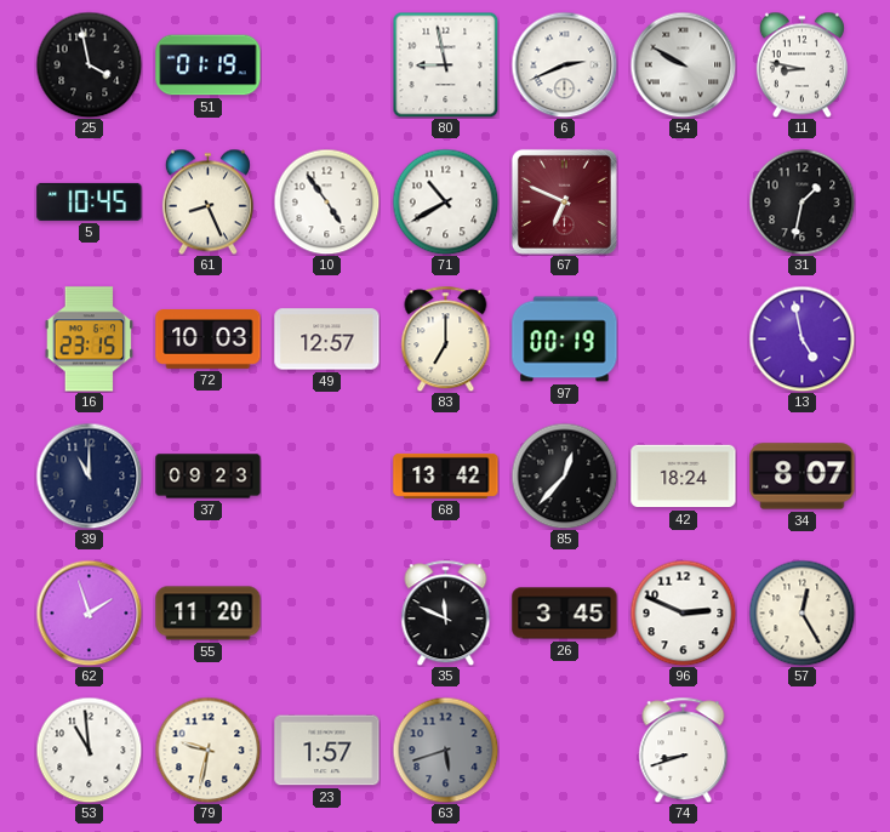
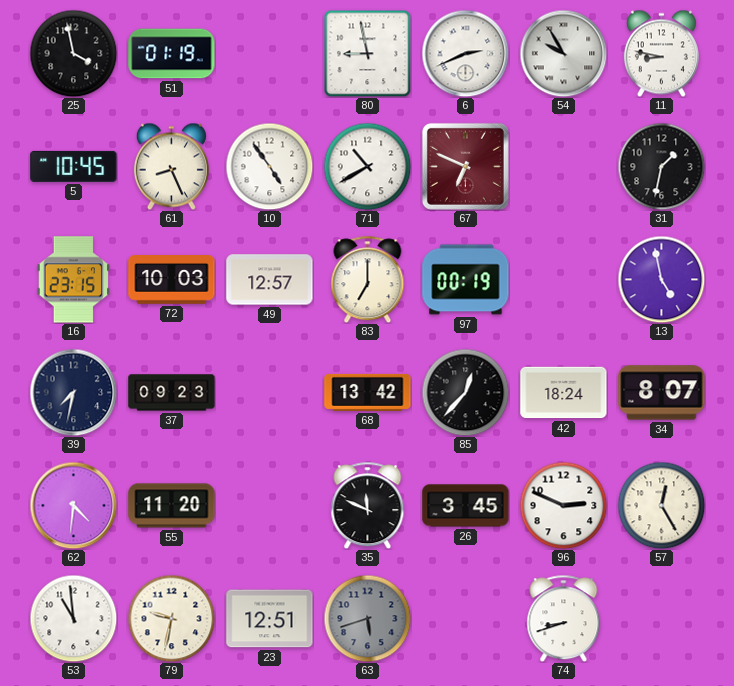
54: 9:50 -> 9:55
39: 11:00 -> 7:32
62: 1:57 -> 4:31
23: 1:57 -> 12:51
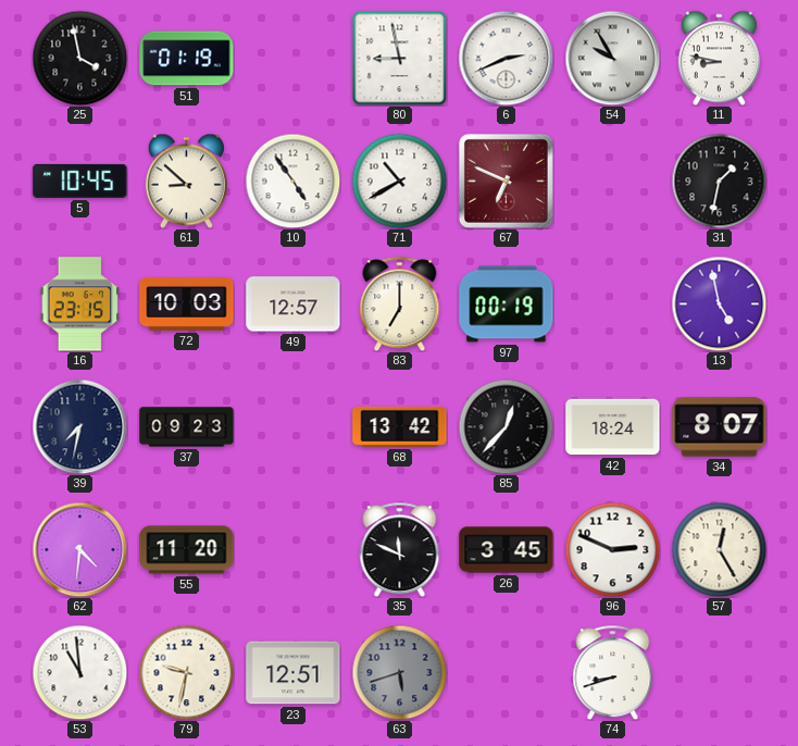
61: 8:26 -> 8:52
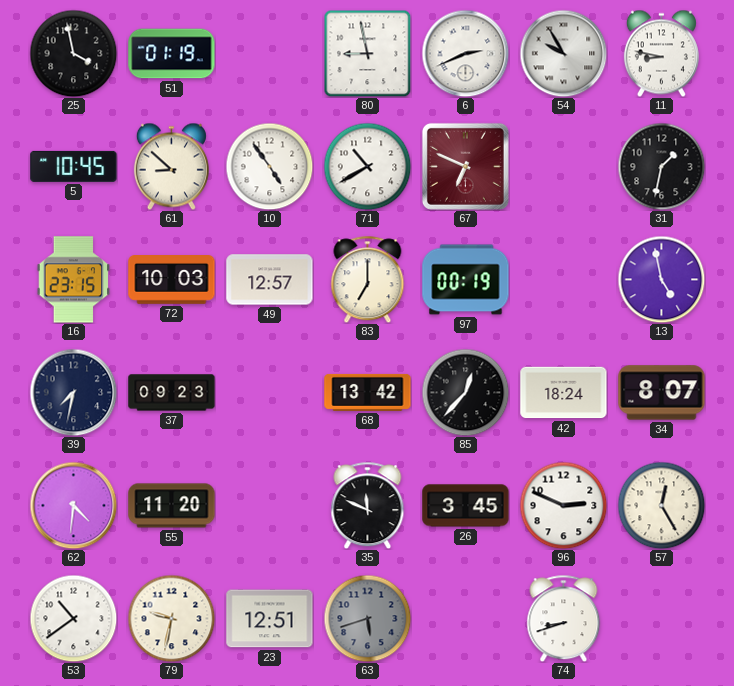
53: 10:59 -> 10:39
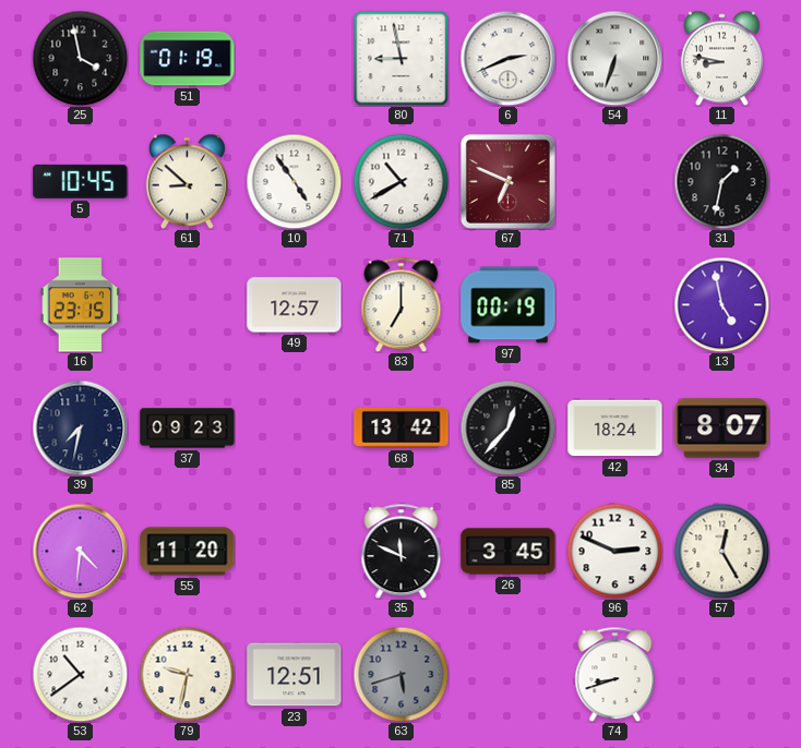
54: 9:55 -> 6:33
72: 10:03 -> none
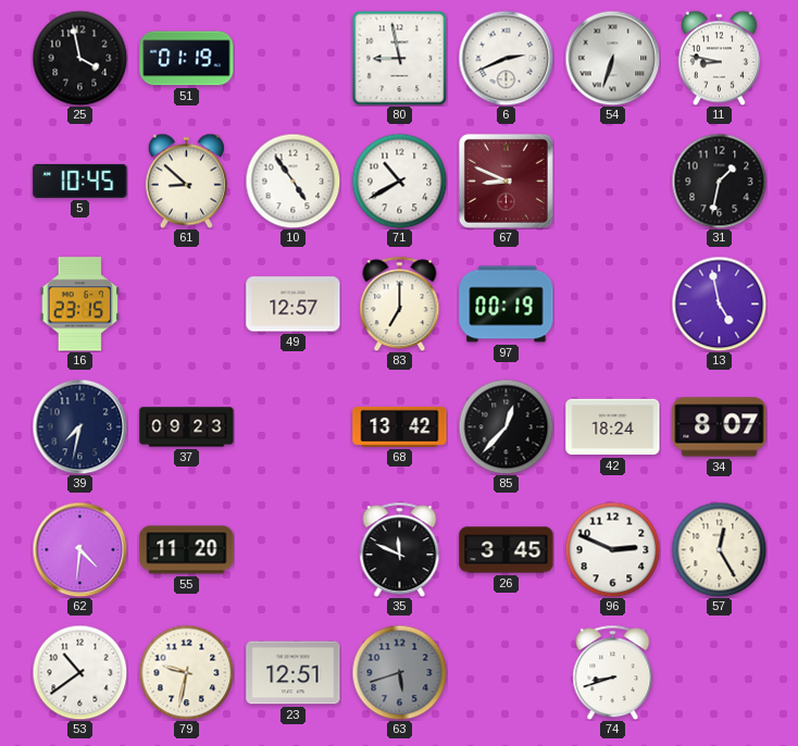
67: 6:49 -> 8:49
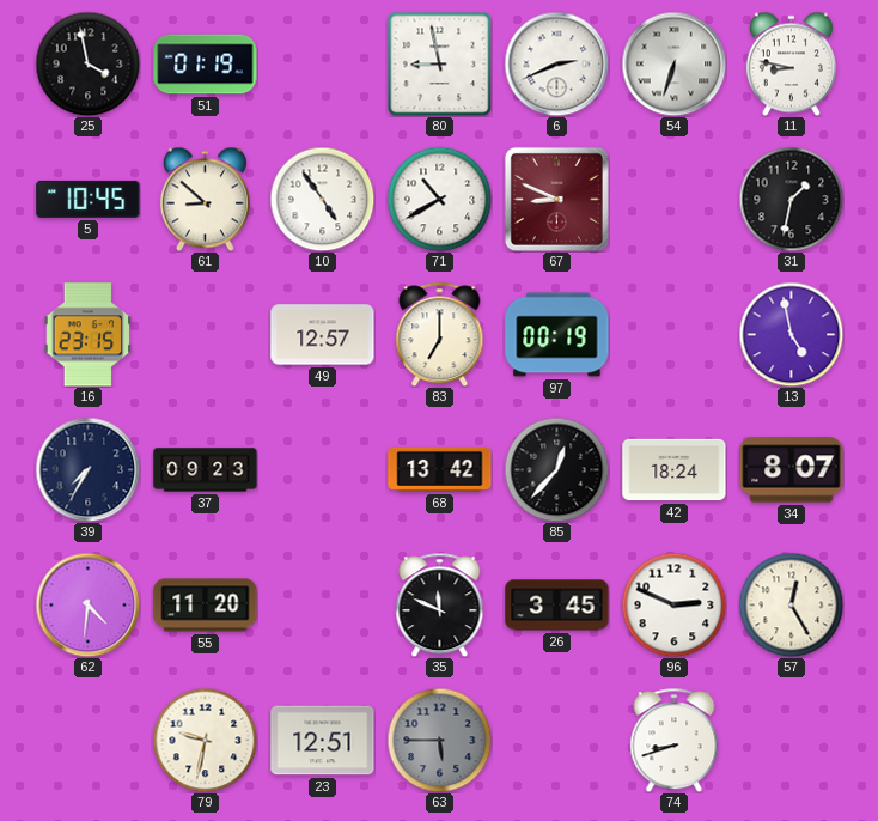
39: 7:32 -> 7:35
53: 10:39 -> none
63: 5:42 -> 5:45
